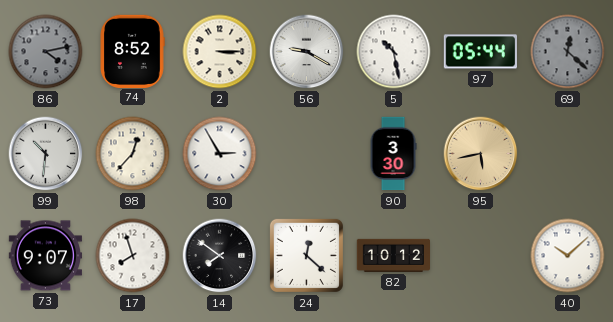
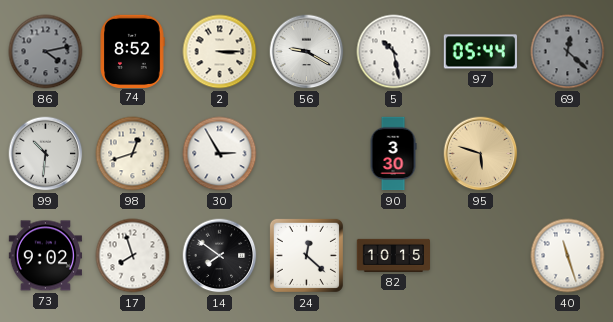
98: 12:37 -> 12:42
95: 5:43 -> 5:48
73: 9:07 -> 9:02
82: 10:12 -> 10:15
40: 10:08 -> 11:27
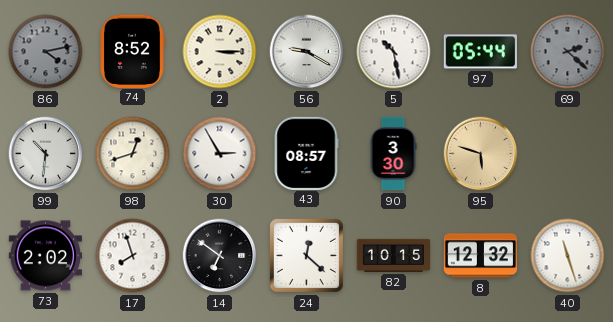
69: 12:22 -> 2:22
43: none -> 08:57
73: 9:02 -> 2:02
14: 7:51 -> 6:51
8: none -> 12:32
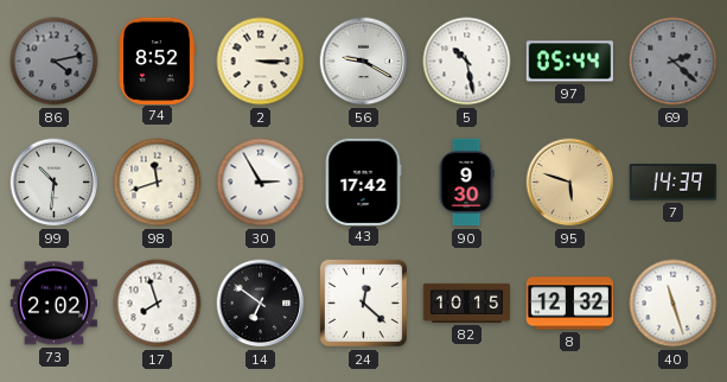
98: 12:42 -> 11:42
43: 08:57 -> 17:42
90: 3:30 -> 9:30
7: none -> 14:39
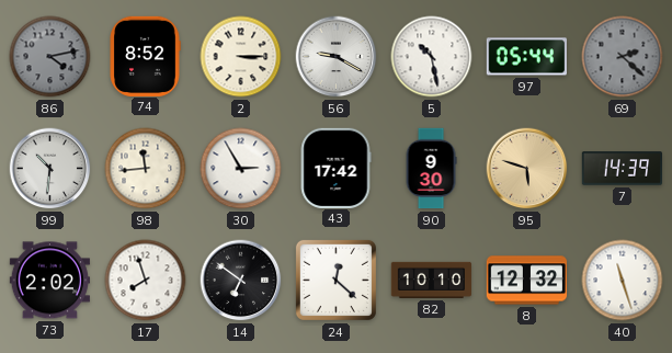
98: 11:42 -> 11:44
82: 10:15 -> 10:10
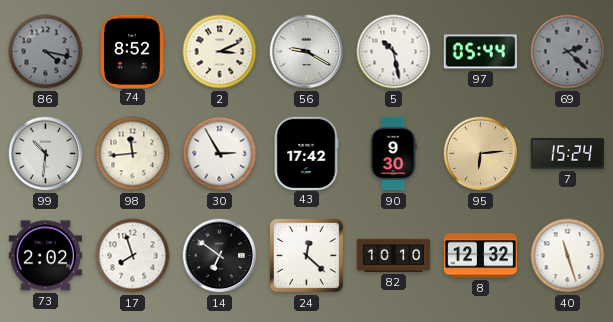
86: 4:13 -> 4:17
2: 3:15 -> 3:11
95: 5:48 -> 6:14
7: 14:39 -> 15:24
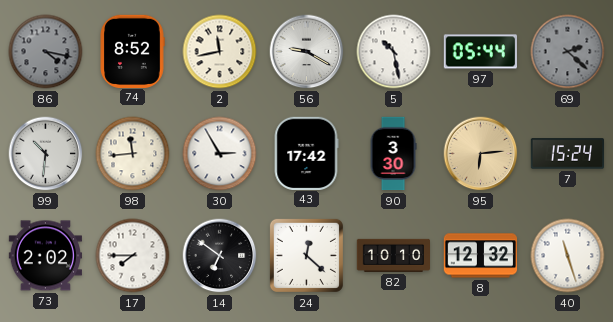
2: 3:11 -> 11:43
90: 9:30 -> 3:30
17: 7:57 -> 7:45
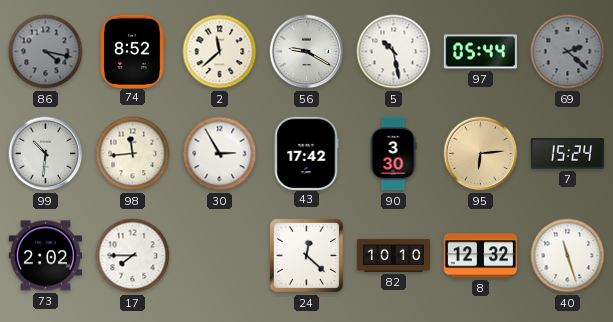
2: 11:43 -> 11:38
14: 6:51 -> none
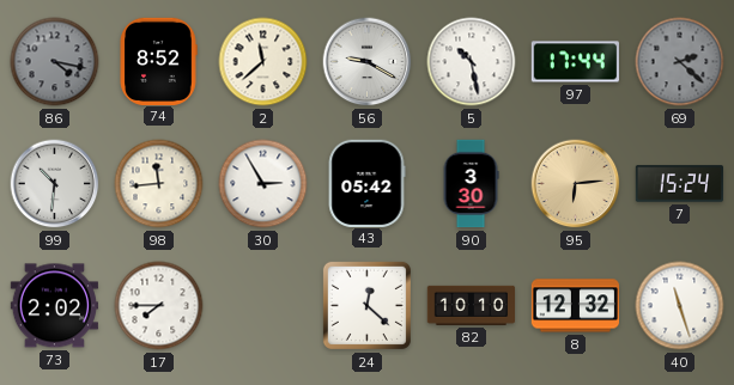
97: 05:44 -> 17:44
43: 17:42 -> 05:42
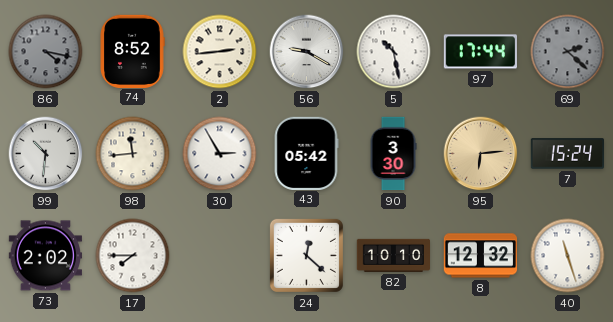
2: 11:38 -> 2:44
